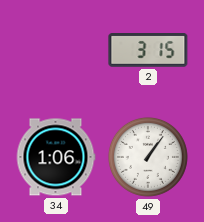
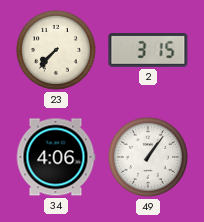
23: none -> 7:37
34: 1:06 -> 4:06
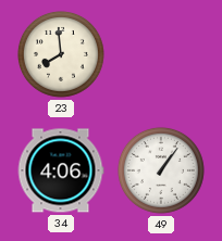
23: 7:37 -> 7:59
2: 3:15 -> none
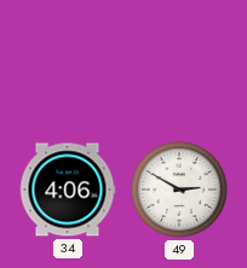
23: 7:59 -> none
49: 1:06 -> 2:50
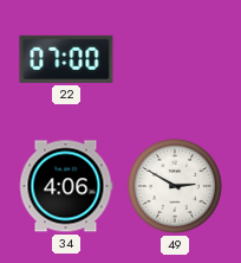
22: none -> 07:00
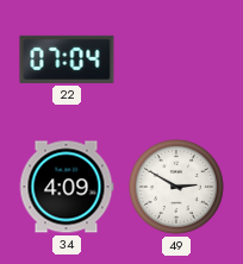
22: 07:00 -> 07:04
34: 4:06 -> 4:09
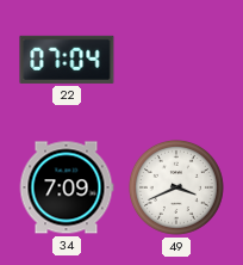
34: 4:09 -> 7:09
49: 2:50 -> 3:41
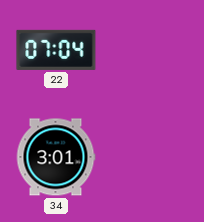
34: 7:09 -> 3:01
49: 3:41 -> none
